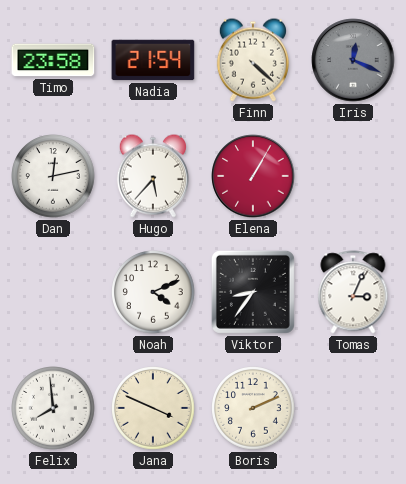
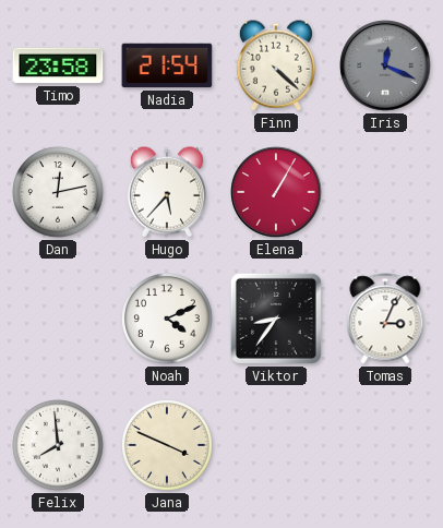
Boris: 2:11 -> none
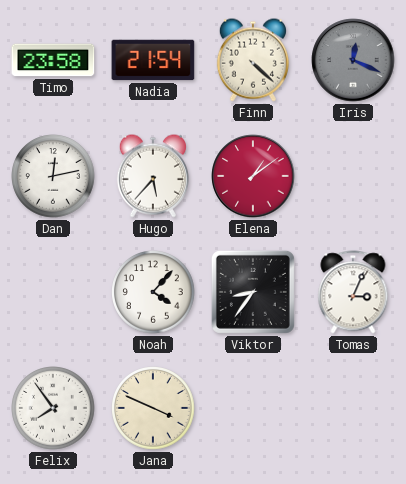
Elena: 1:05 -> 1:09
Noah: 4:11 -> 4:07
Felix: 7:59 -> 7:54
